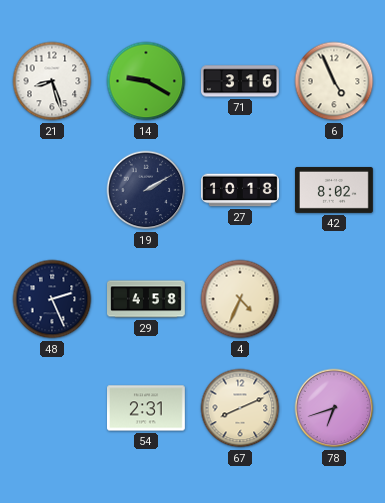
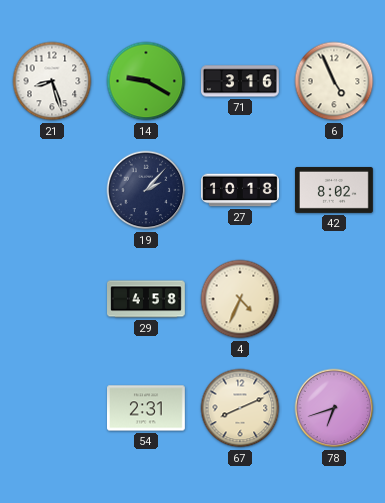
19: 2:10 -> 2:07
48: 2:26 -> none
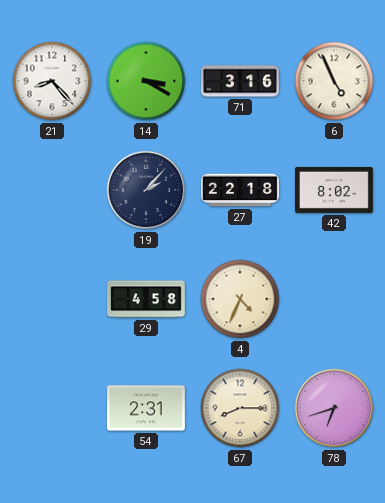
21: 8:27 -> 8:23
14: 9:20 -> 3:20
27: 10:18 -> 22:18
67: 8:11 -> 8:15
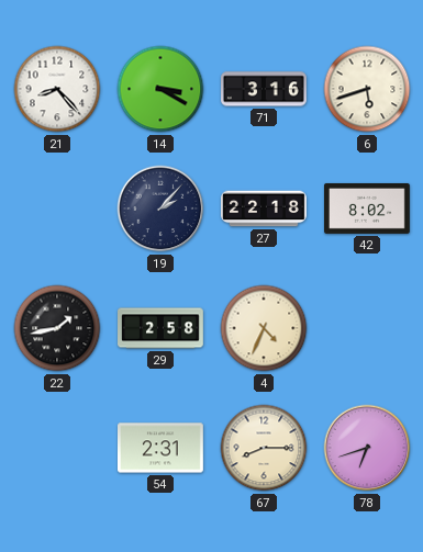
6: 4:56 -> 5:42
22: none -> 1:43
29: 4:58 -> 2:58
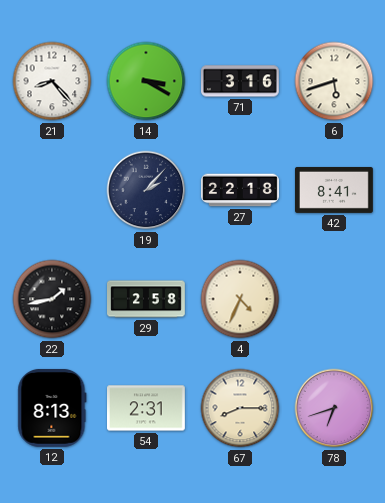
42: 8:02 -> 8:41
12: none -> 8:13
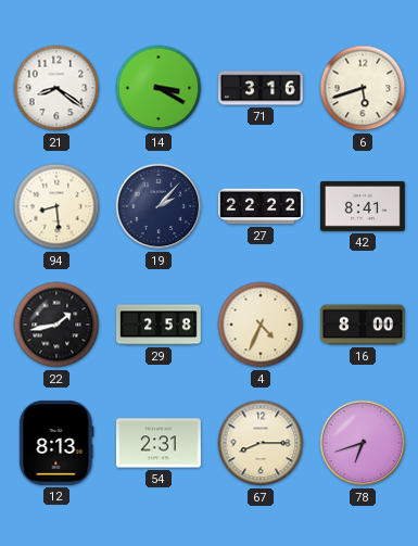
21: 8:23 -> 8:21
94: none -> 8:29
27: 22:18 -> 22:22
16: none -> 8:00
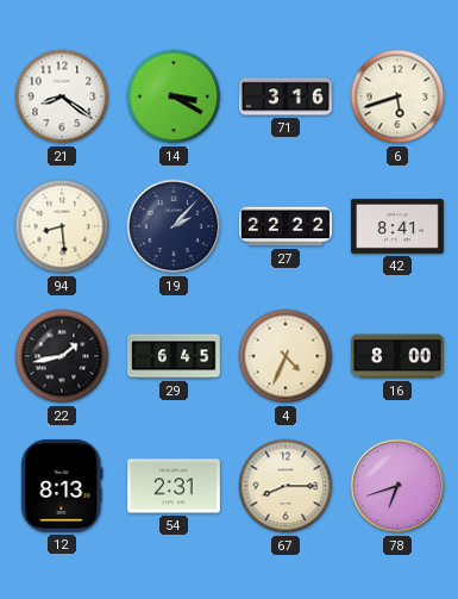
29: 2:58 -> 6:45
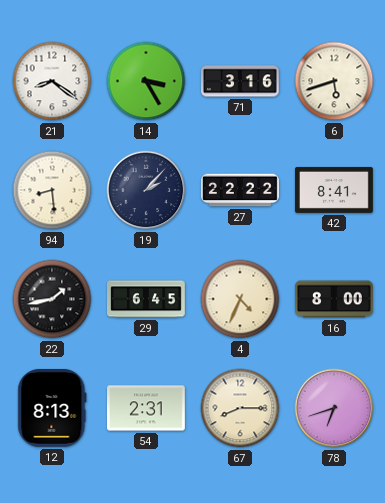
14: 3:20 -> 3:25
